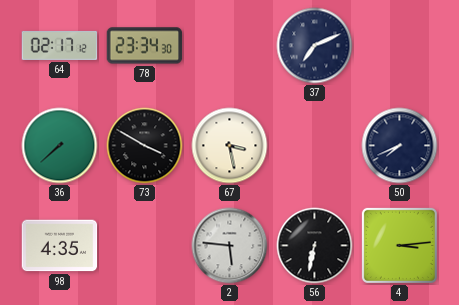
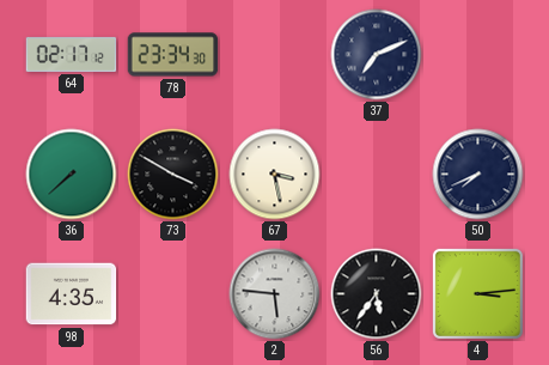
56: 6:32 -> 5:36
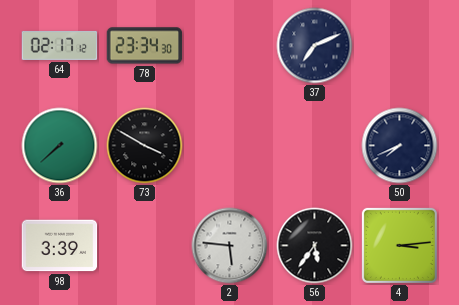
67: 3:28 -> none
98: 4:35 -> 3:39
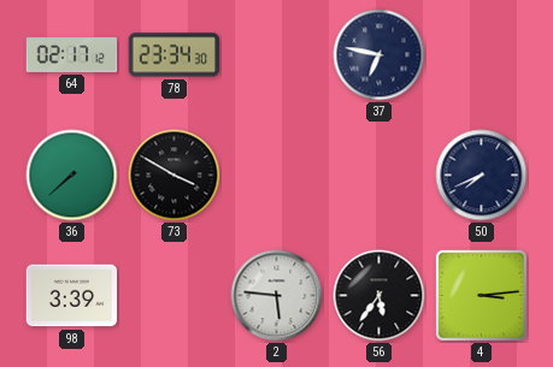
37: 7:11 -> 6:47
